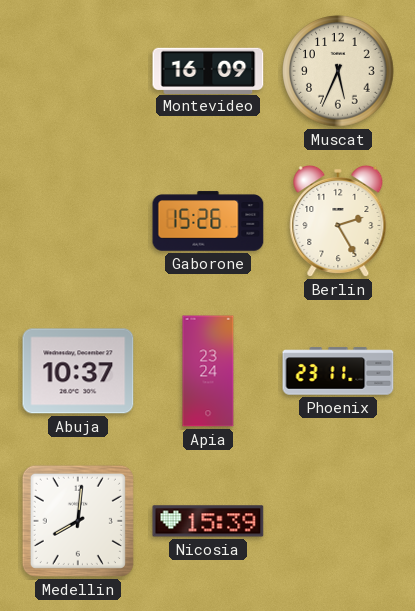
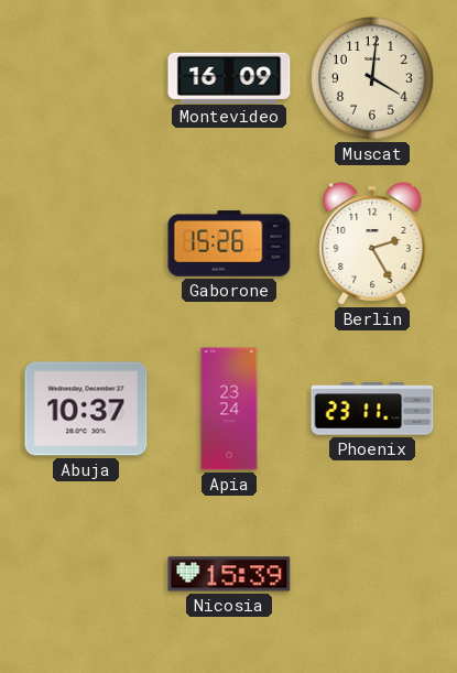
Muscat: 5:34 -> 4:01
Medellin: 8:01 -> none
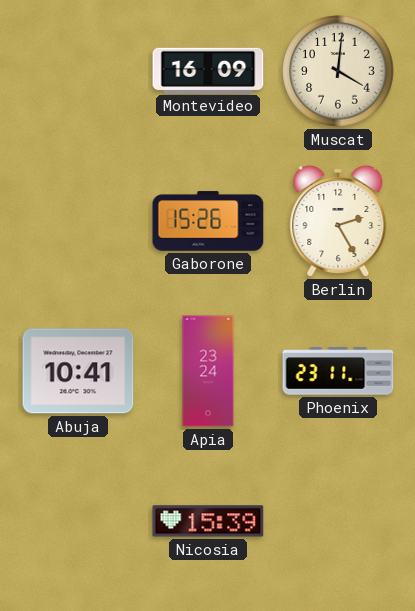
Abuja: 10:37 -> 10:41
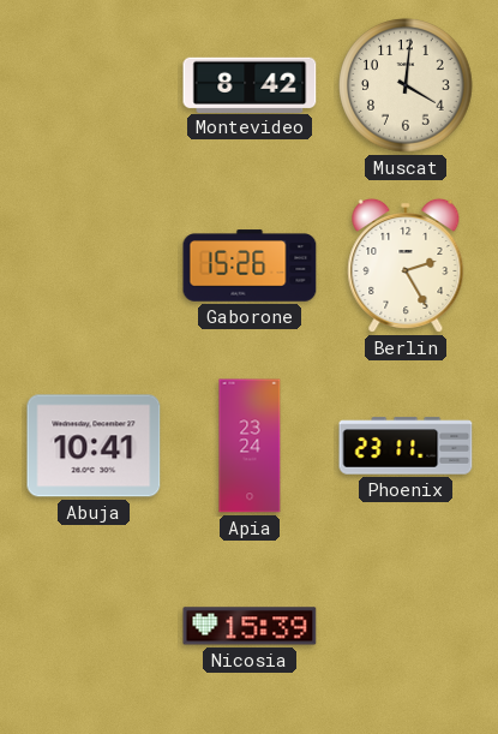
Montevideo: 16:09 -> 8:42
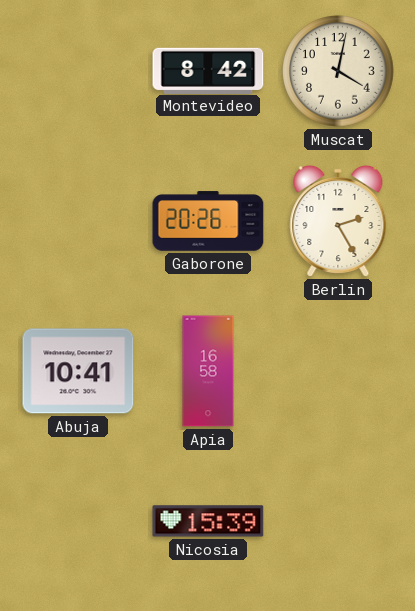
Muscat: 4:01 -> 4:02
Gaborone: 15:26 -> 20:26
Apia: 23:24 -> 16:58
Phoenix: 23:11 -> none
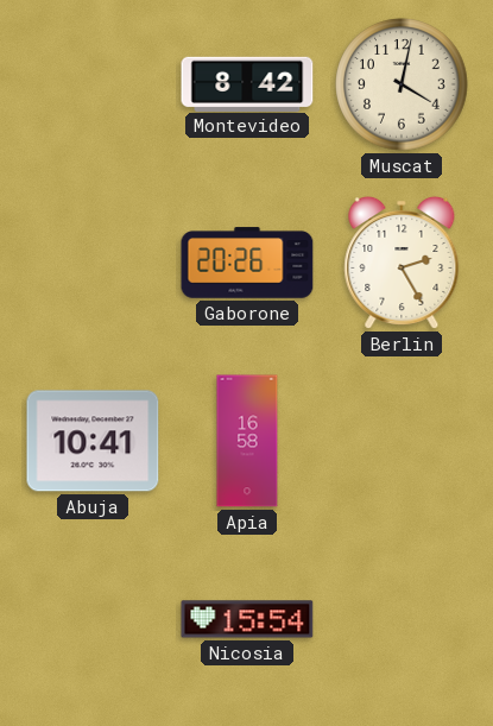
Nicosia: 15:39 -> 15:54
